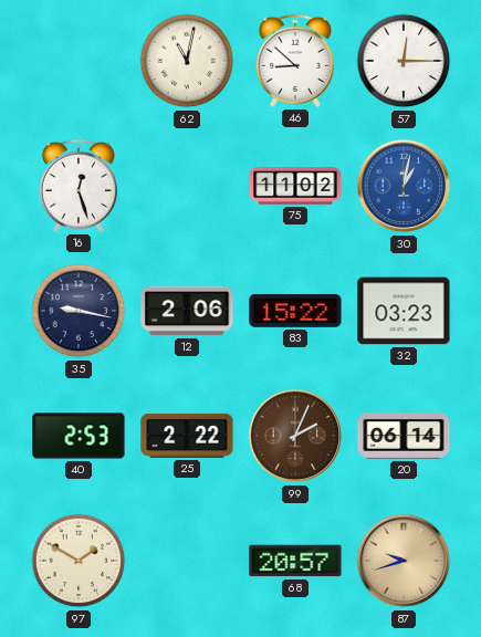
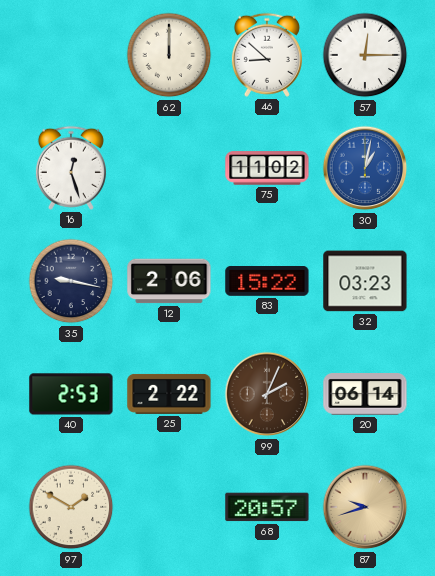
62: 11:02 -> 12:00
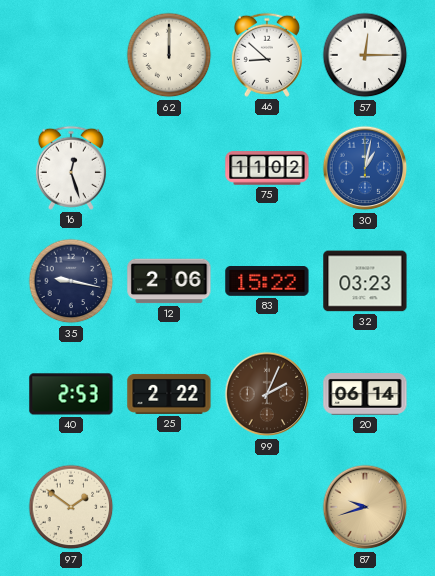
97: 1:50 -> 1:51
68: 20:57 -> none
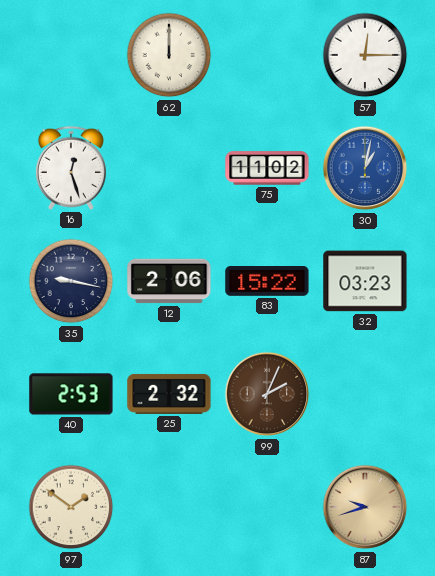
46: 8:52 -> none
25: 2:22 -> 2:32
20: 06:14 -> none
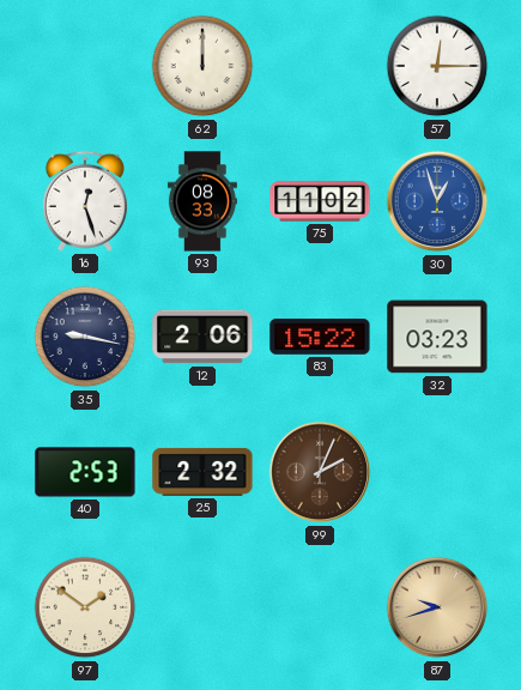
93: none -> 08:33
30: 1:02 -> 12:57
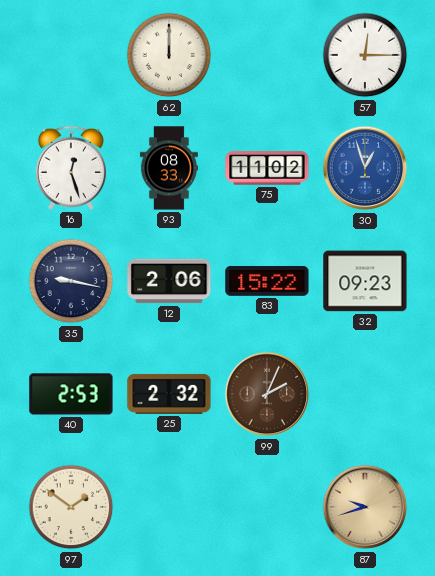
32: 03:23 -> 09:23
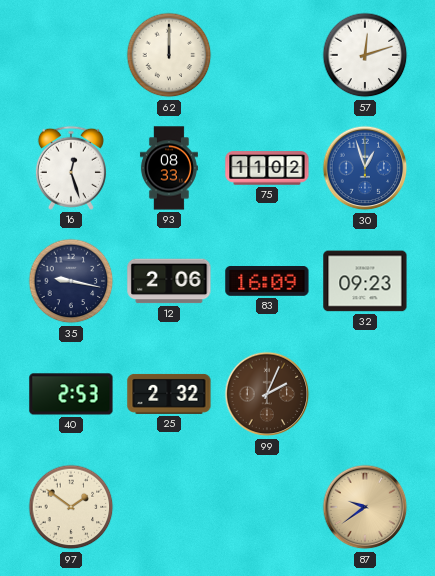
57: 12:15 -> 12:12
83: 15:22 -> 16:09
87: 9:42 -> 9:39
